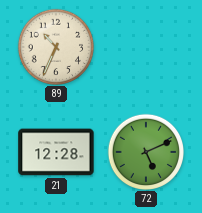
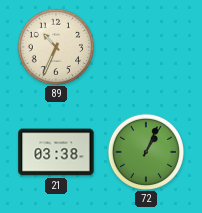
21: 12:28 -> 03:38
72: 5:11 -> 1:04
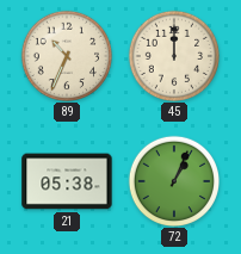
45: none -> 12:00
21: 03:38 -> 05:38
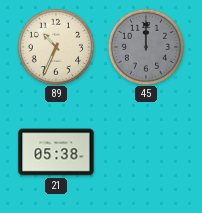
45 dial: cream -> grey
72: 1:04 -> none
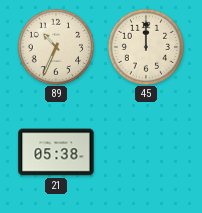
45 dial: grey -> cream
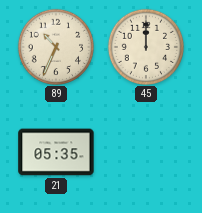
21: 05:38 -> 05:35
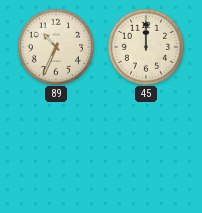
21: 05:35 -> none
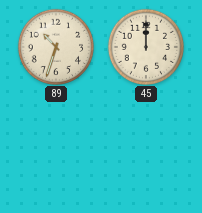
89: 10:34 -> 10:33
